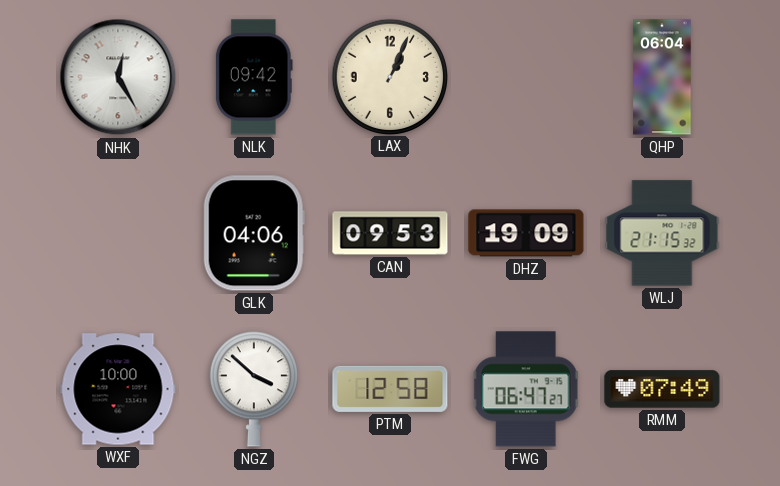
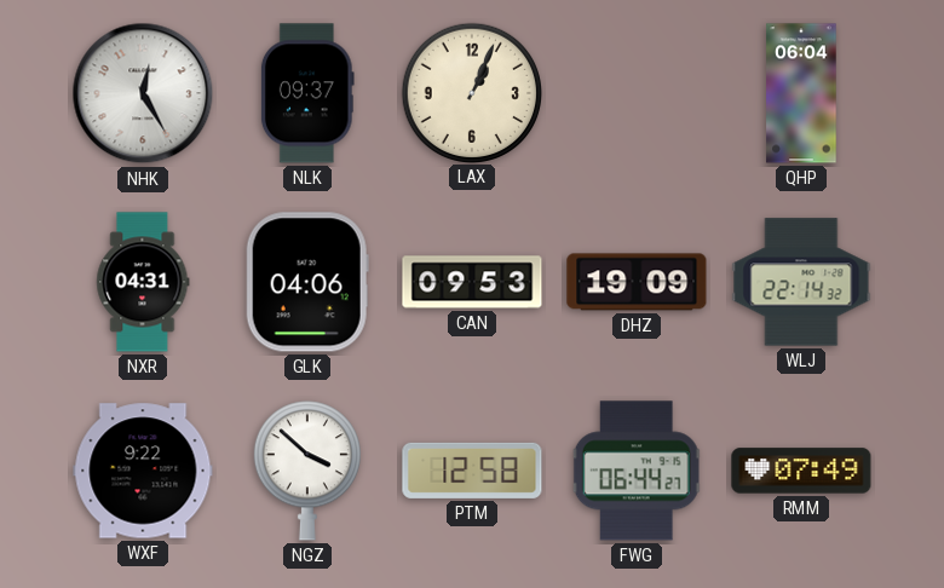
NLK: 09:42 -> 09:37
NXR: none -> 04:31
WLJ: 21:15 -> 22:14
WXF: 10:00 -> 9:22
FWG: 06:47 -> 06:44
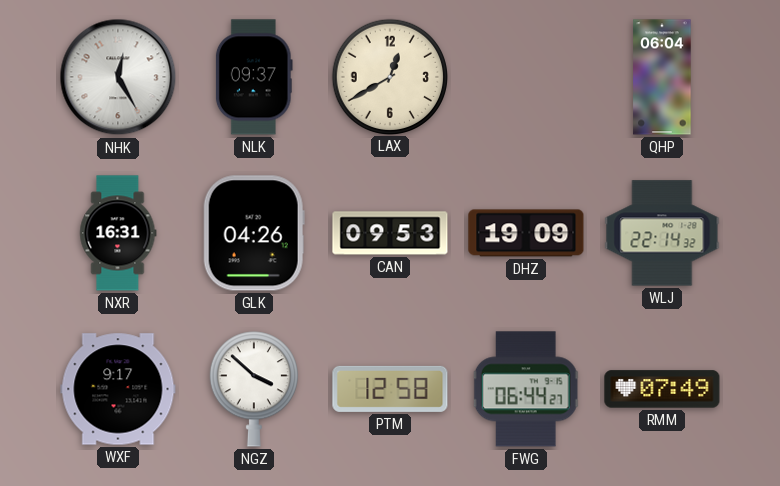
LAX: 1:04 -> 12:40
NXR: 04:31 -> 16:31
GLK: 04:06 -> 04:26
WXF: 9:22 -> 9:17
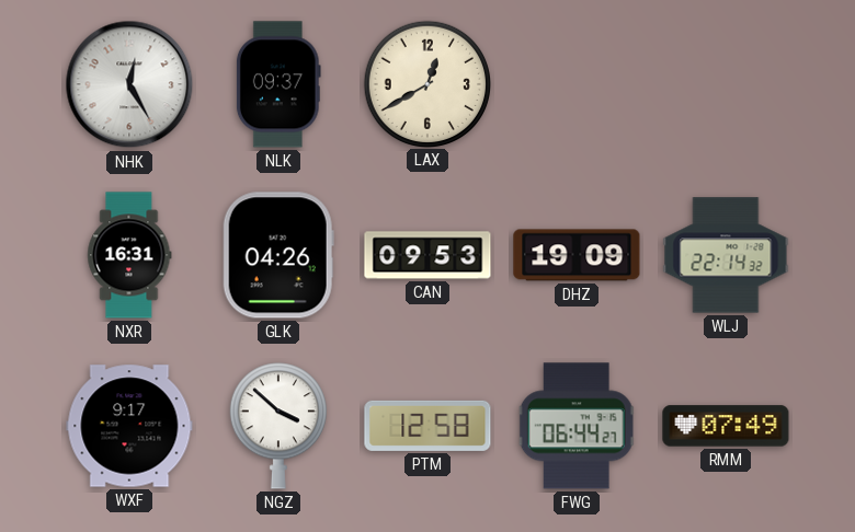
QHP: 06:04 -> none
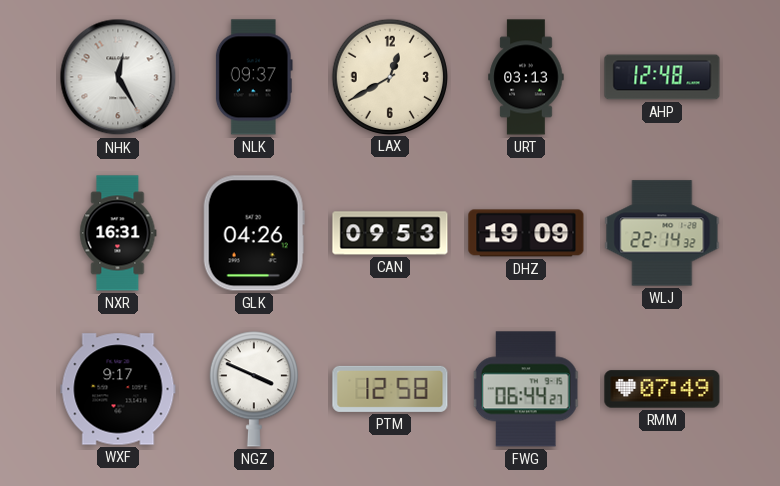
URT: none -> 03:13
AHP: none -> 12:48
NGZ: 3:52 -> 3:49
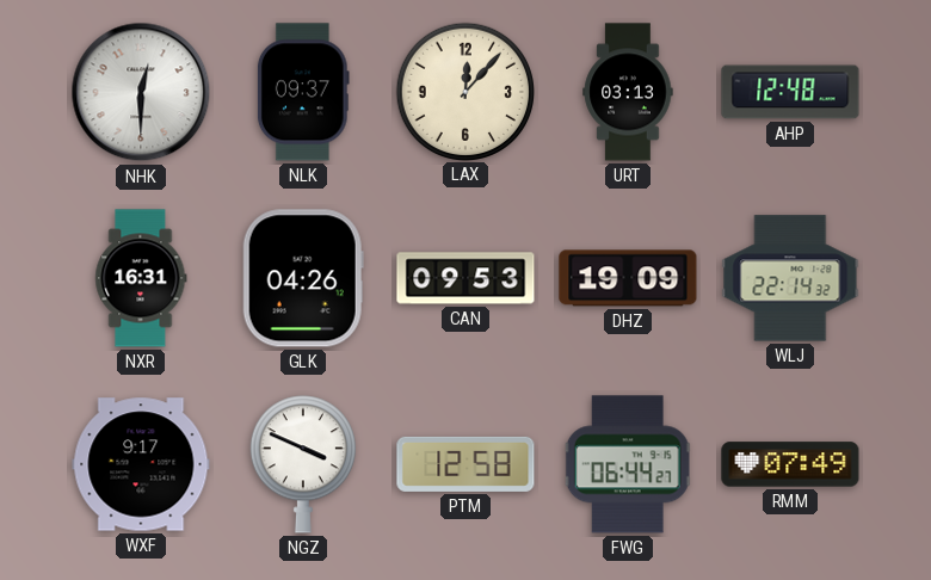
NHK: 12:25 -> 12:30
LAX: 12:40 -> 12:07
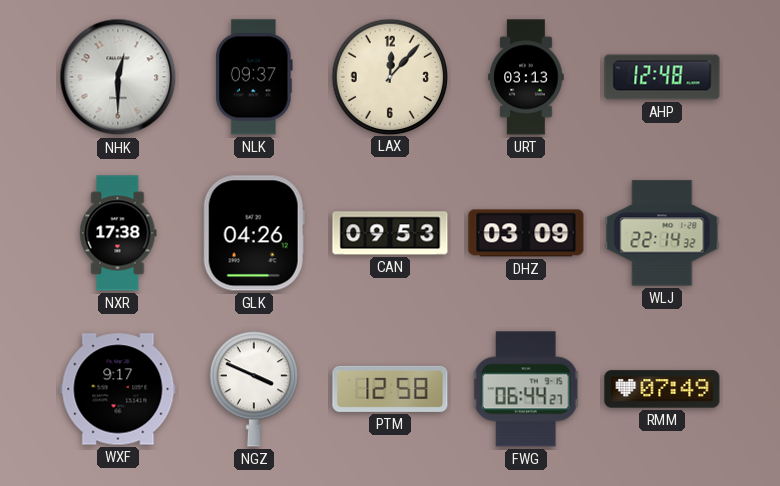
NXR: 16:31 -> 17:38
DHZ: 19:09 -> 03:09
